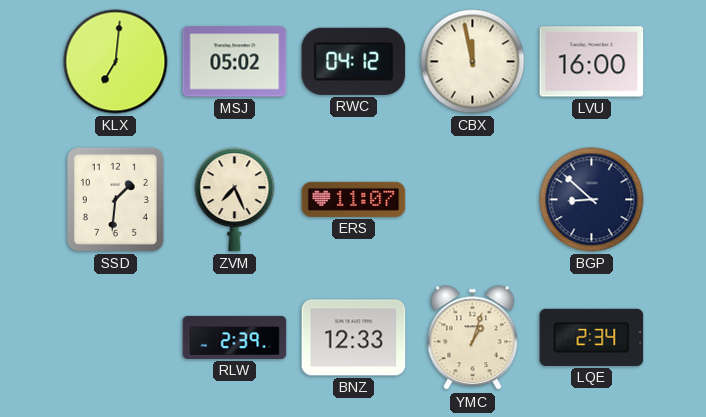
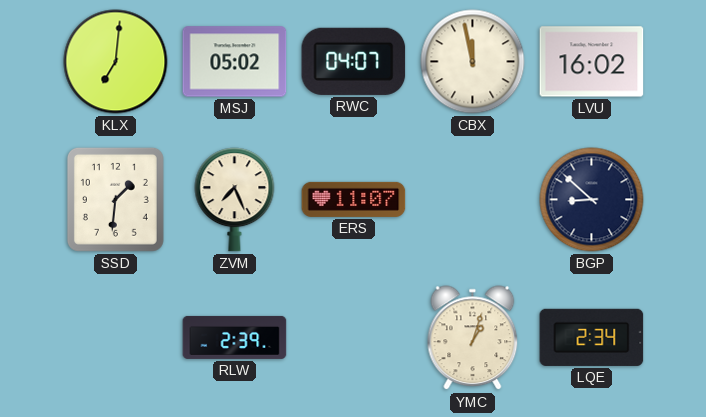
RWC: 04:12 -> 04:07
LVU: 16:00 -> 16:02
BNZ: 12:33 -> none
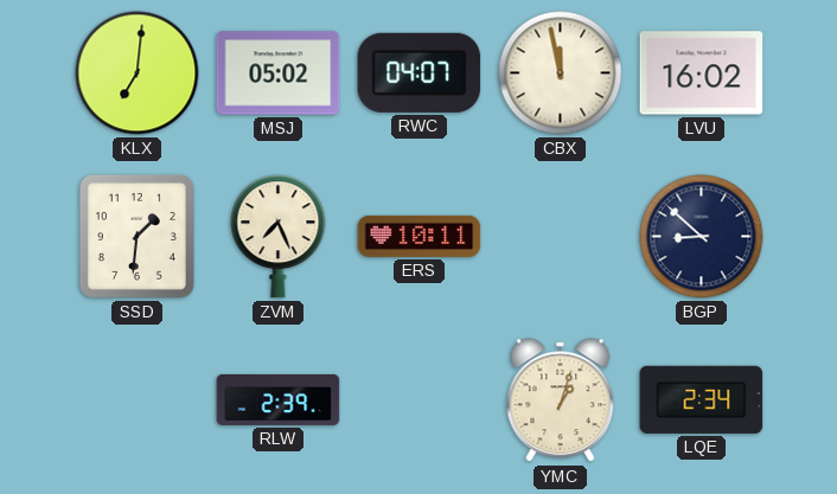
ERS: 11:07 -> 10:11
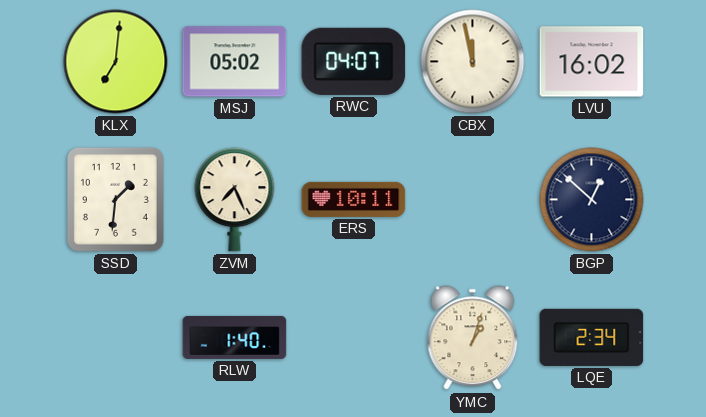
BGP: 8:52 -> 12:52
RLW: 2:39 -> 1:40
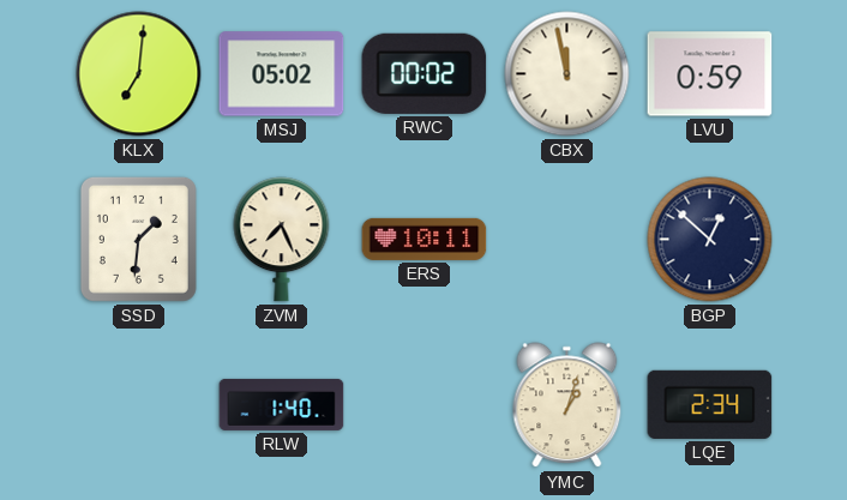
RWC: 04:07 -> 00:02
LVU: 16:02 -> 0:59
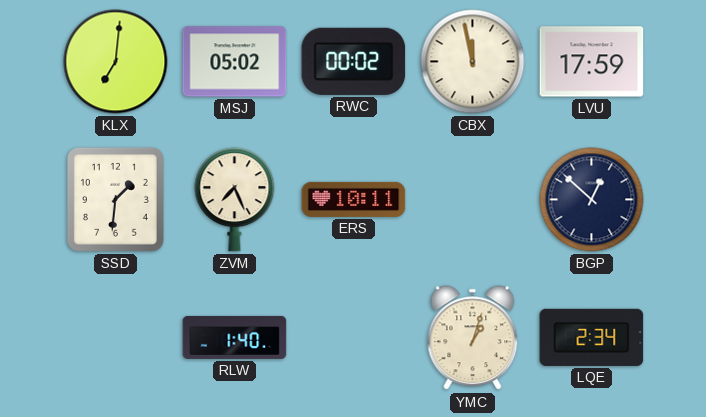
LVU: 0:59 -> 17:59
